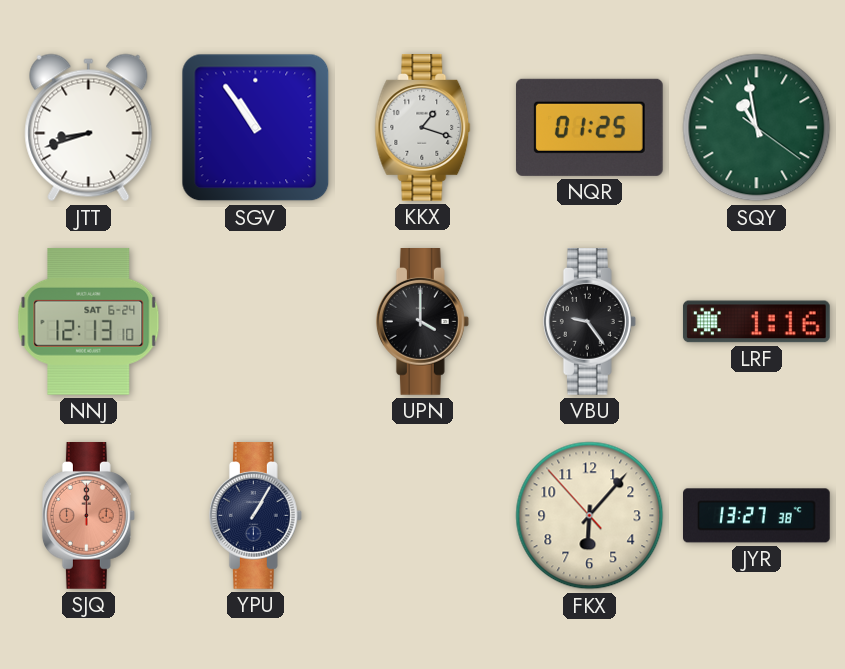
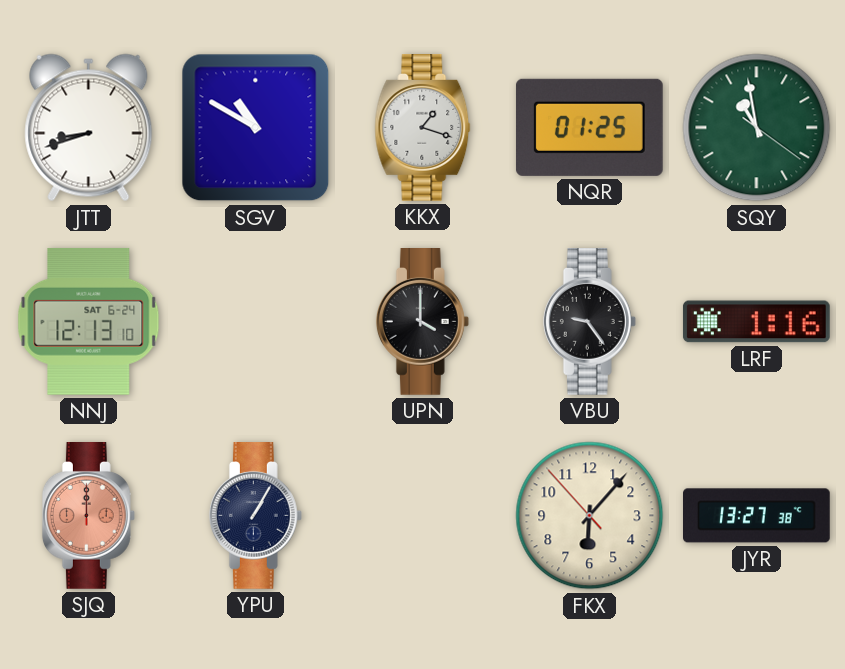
SGV: 10:54 -> 10:50
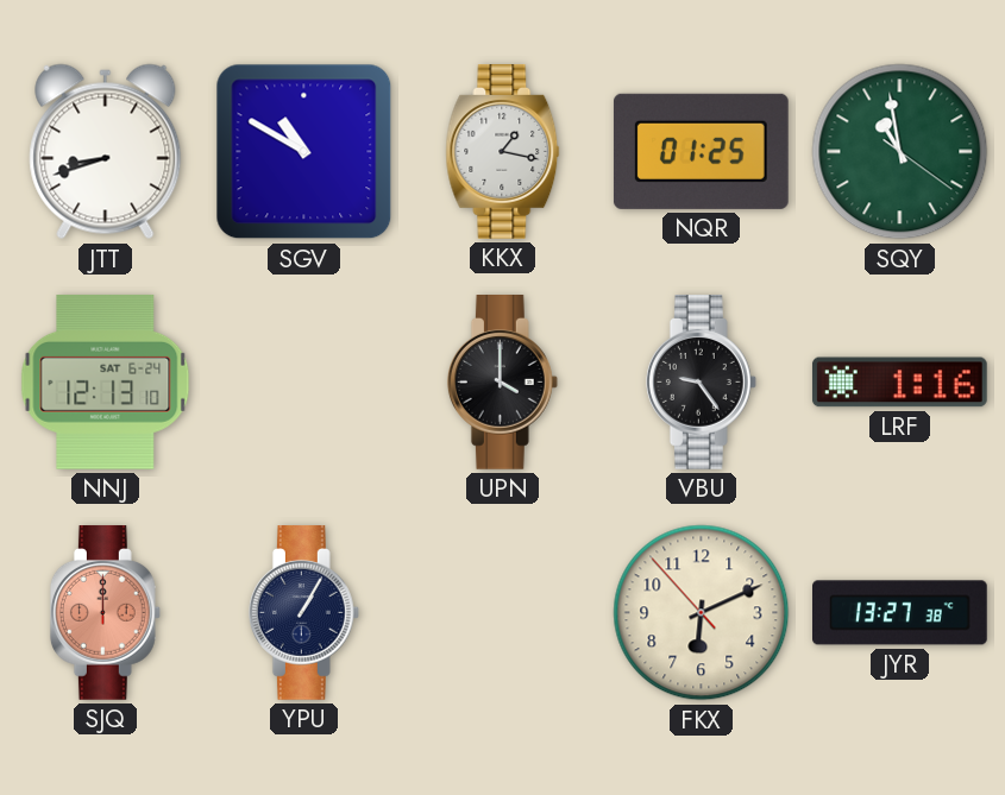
KKX: 1:18 -> 1:17
FKX: 6:06 -> 6:10
